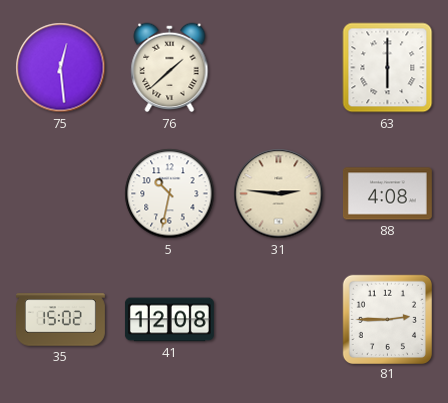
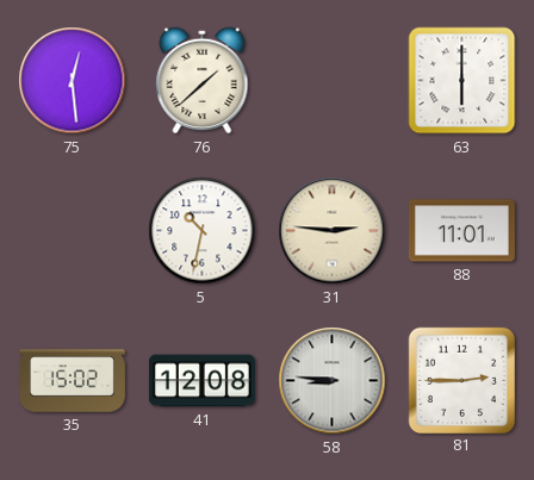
88: 4:08 -> 11:01
58: none -> 8:46
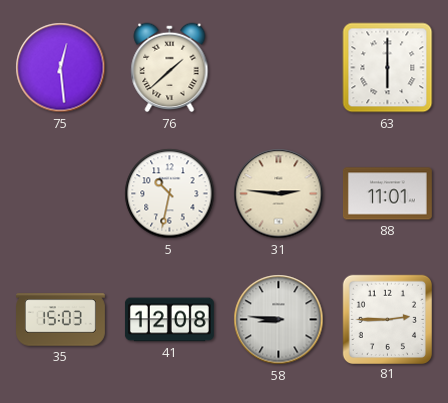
35: 15:02 -> 15:03
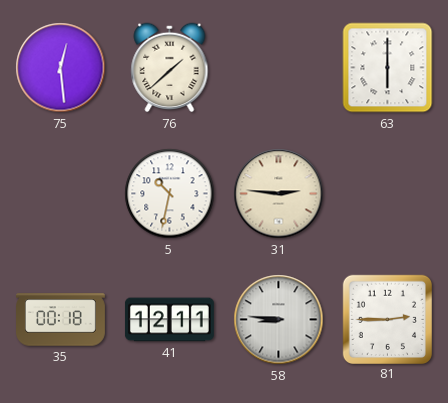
88: 11:01 -> none
35: 15:03 -> 00:18
41: 12:08 -> 12:11
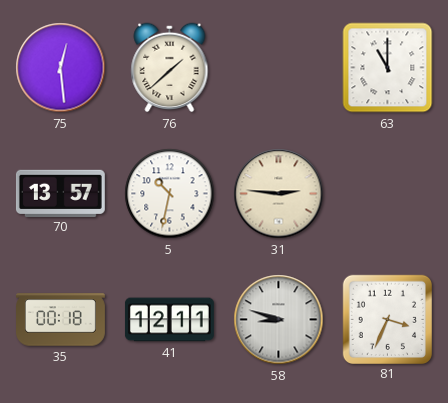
63: 6:00 -> 11:00
70: none -> 13:57
58: 8:46 -> 8:48
81: 2:45 -> 3:34
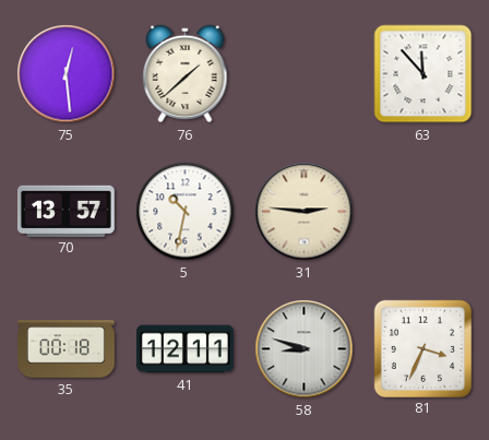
63: 11:00 -> 11:53
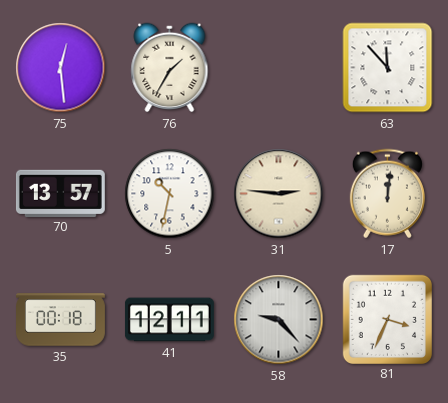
76: 1:38 -> 1:35
17: none -> 12:01
58: 8:48 -> 9:23
